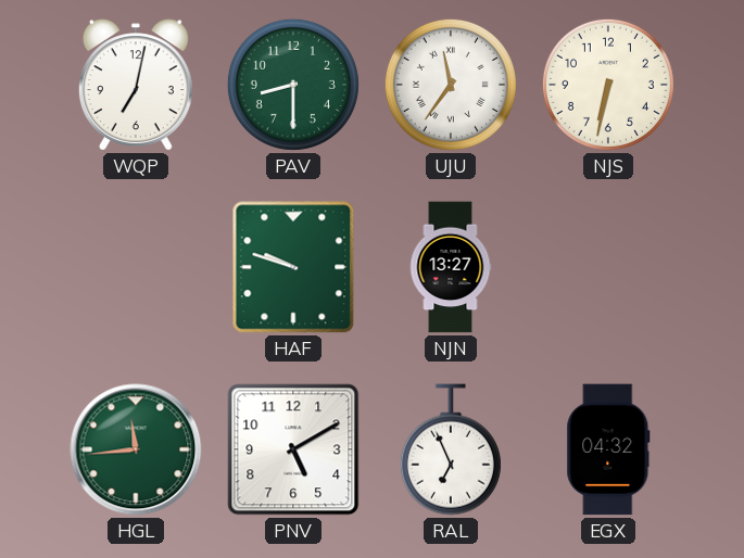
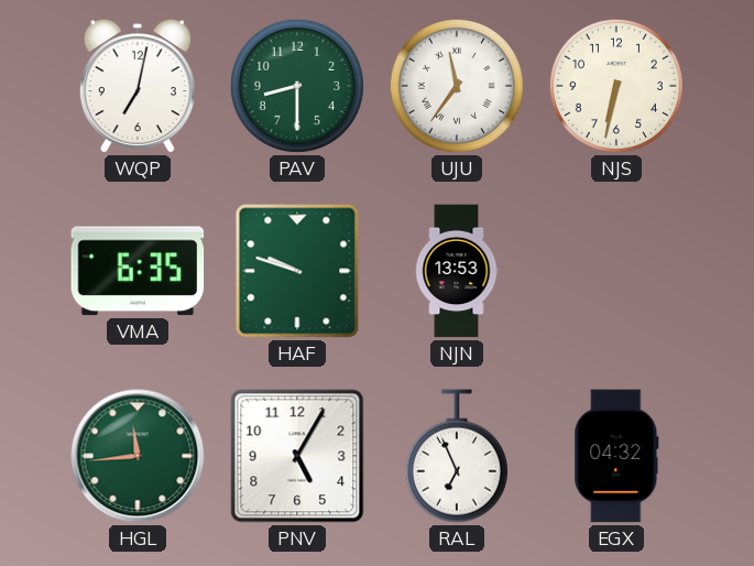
VMA: none -> 6:35
NJN: 13:27 -> 13:53
PNV: 5:10 -> 5:05
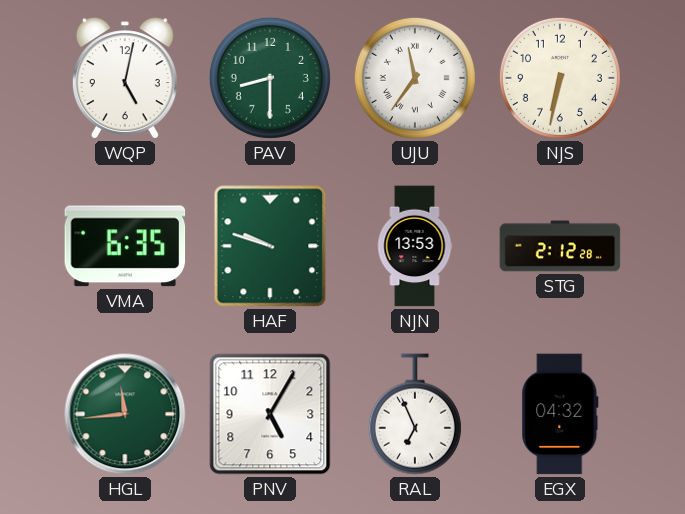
WQP: 7:02 -> 5:02
STG: none -> 2:12
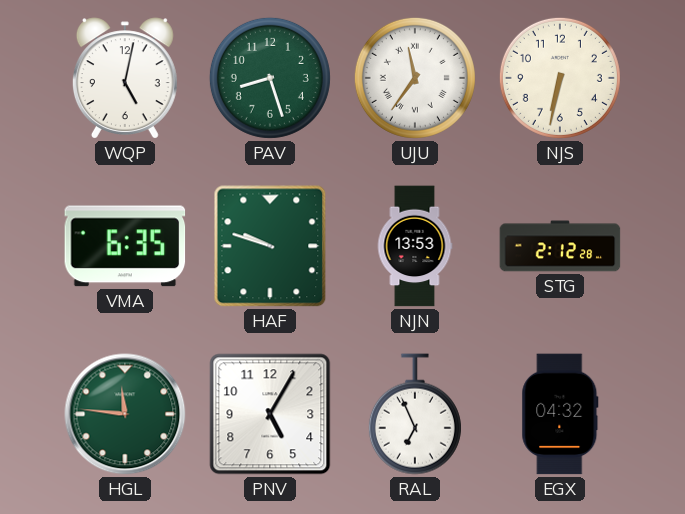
PAV: 8:30 -> 8:27
HGL: 11:44 -> 11:46
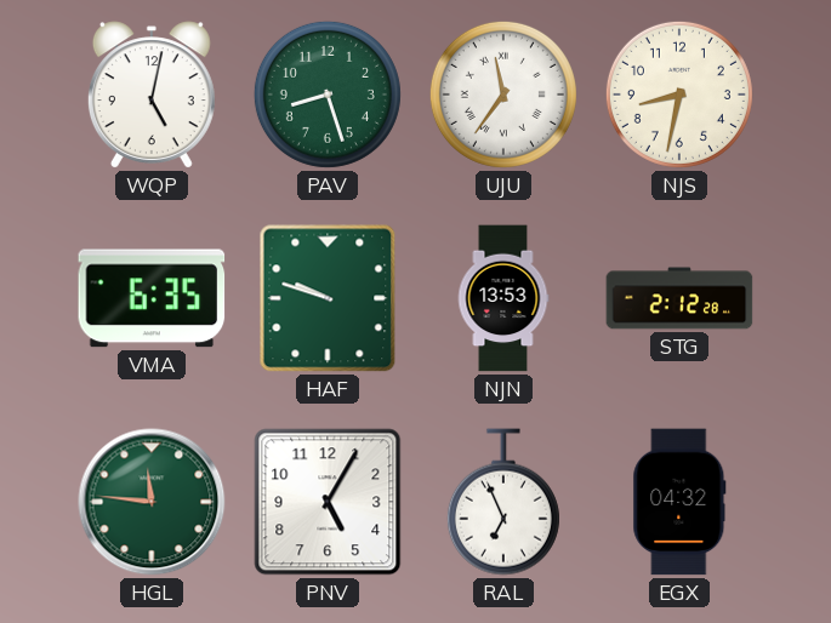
NJS: 6:32 -> 8:32
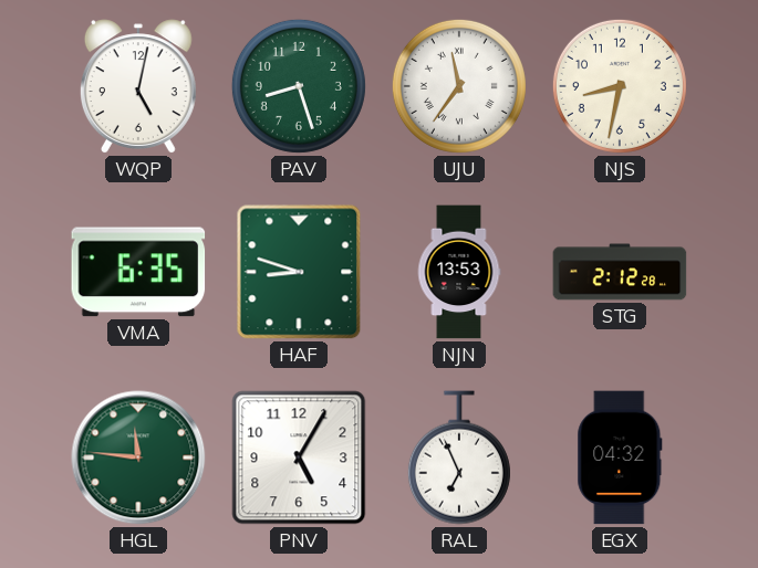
HAF: 9:48 -> 8:48
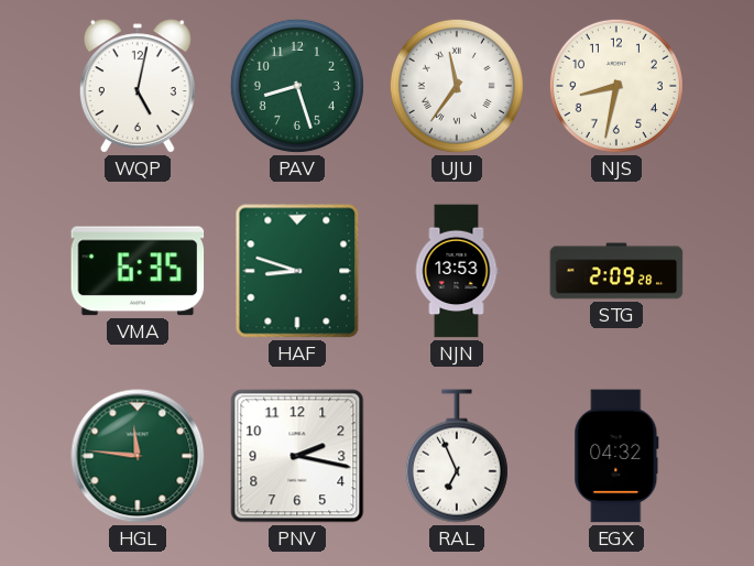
STG: 2:12 -> 2:09
PNV: 5:05 -> 2:17
